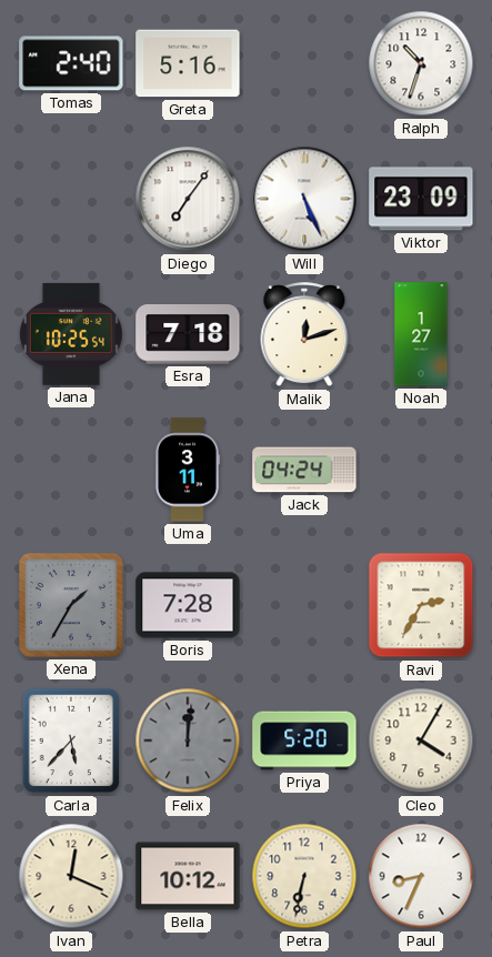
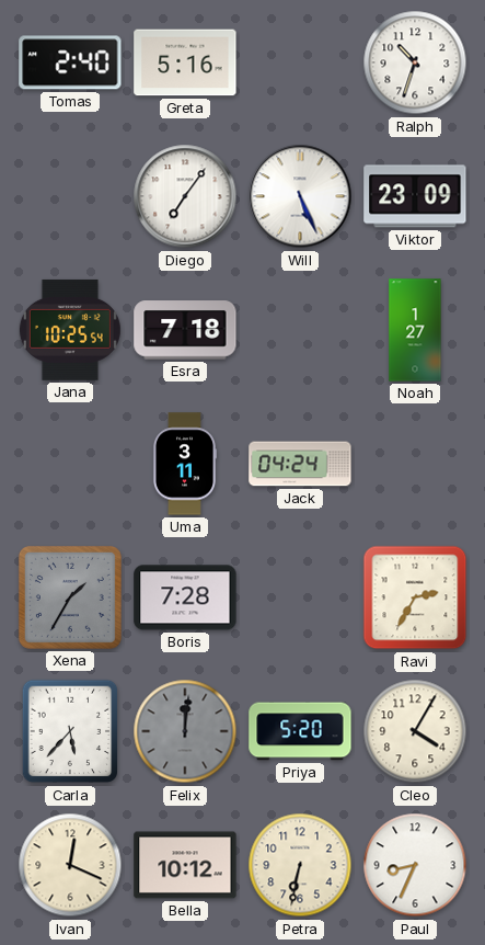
Malik: 12:12 -> none
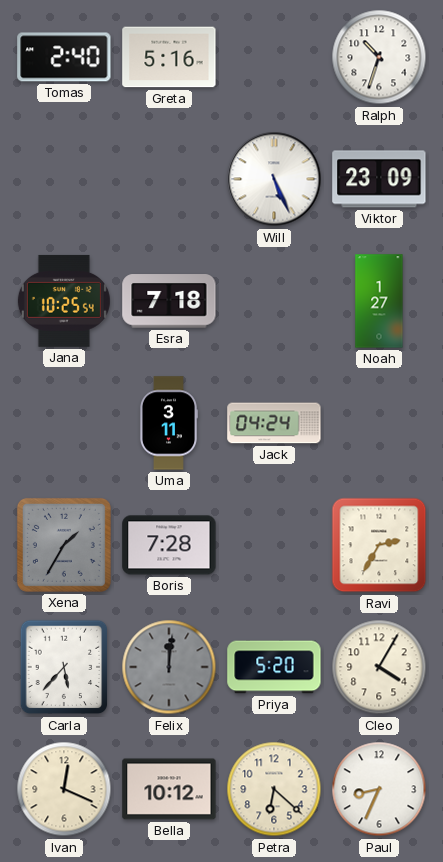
Diego: 7:06 -> none
Petra: 6:32 -> 6:22
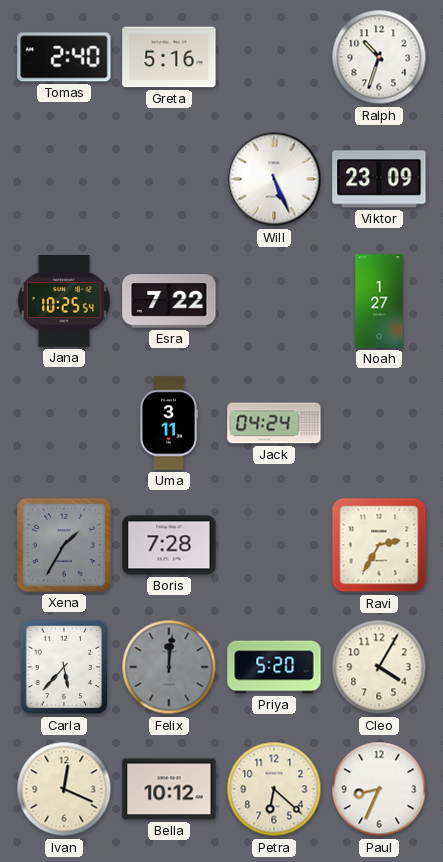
Esra: 7:18 -> 7:22
